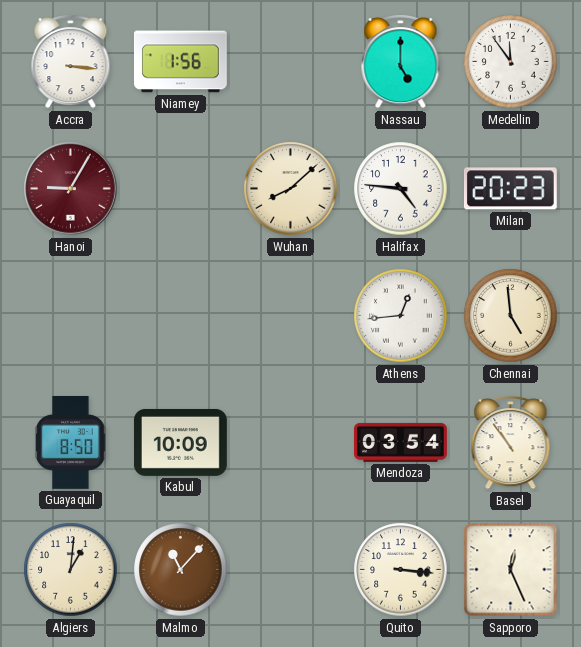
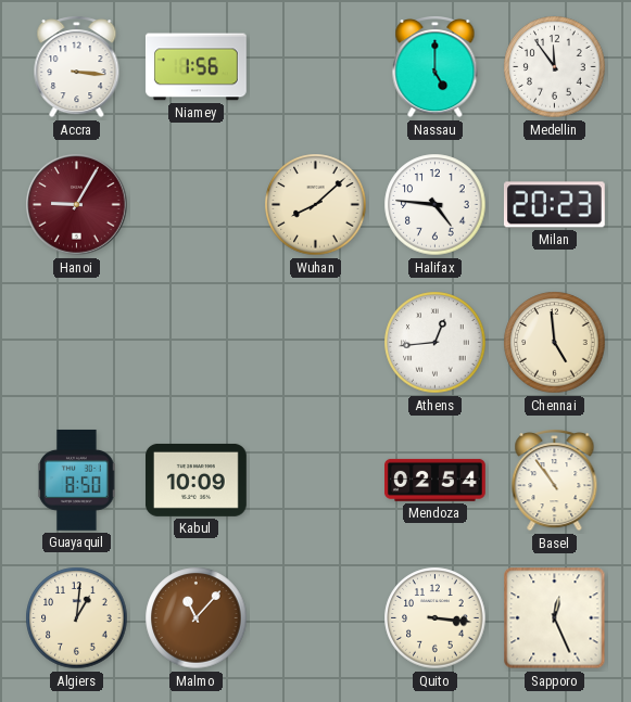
Mendoza: 03:54 -> 02:54
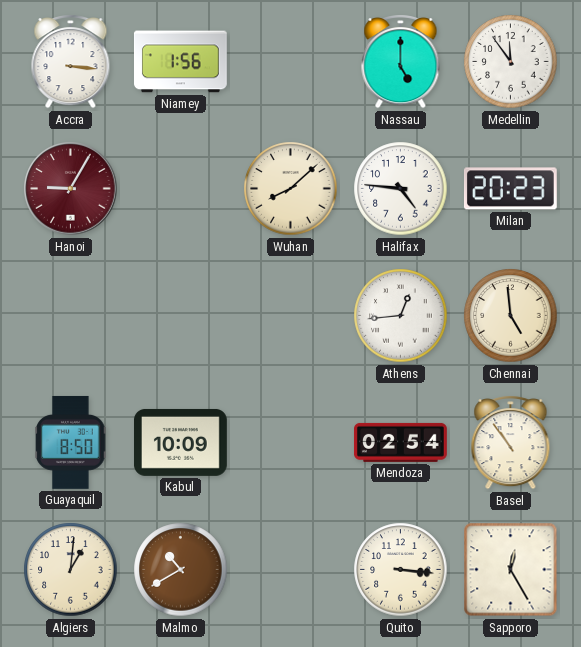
Malmo: 11:07 -> 10:40
Sapporo: 12:26 -> 12:25
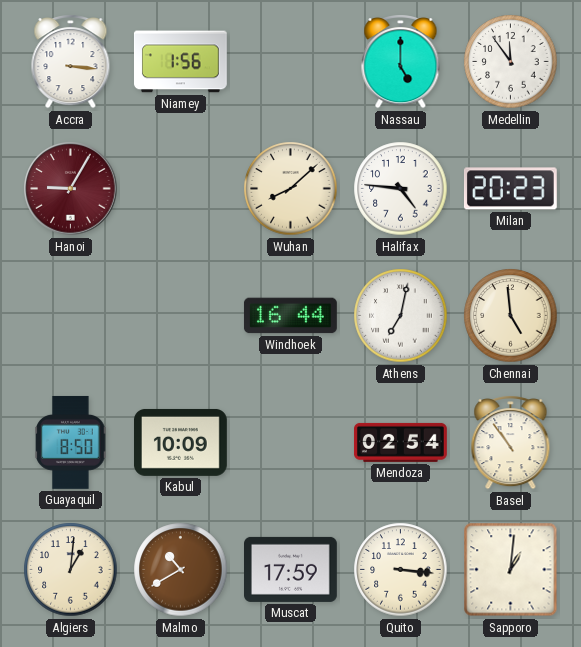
Windhoek: none -> 16:44
Athens: 12:44 -> 7:02
Muscat: none -> 17:59
Sapporo: 12:25 -> 1:01
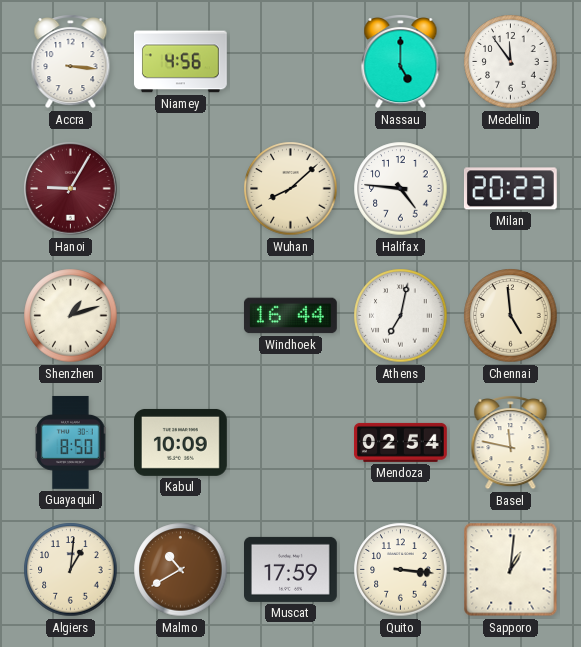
Niamey: 1:56 -> 4:56
Shenzhen: none -> 1:12
Basel: 10:54 -> 11:47
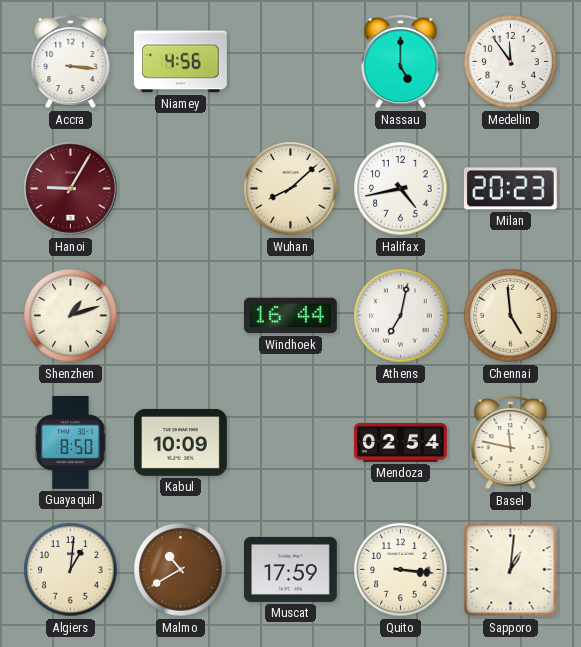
Halifax: 4:46 -> 4:43
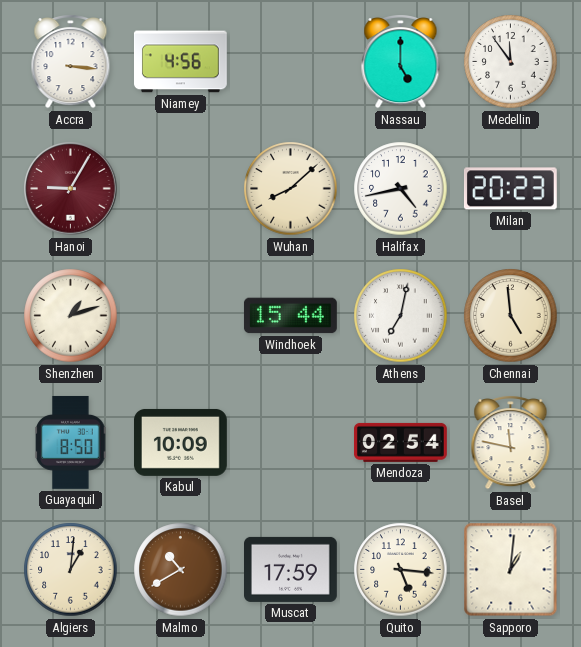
Windhoek: 16:44 -> 15:44
Quito: 3:16 -> 5:16
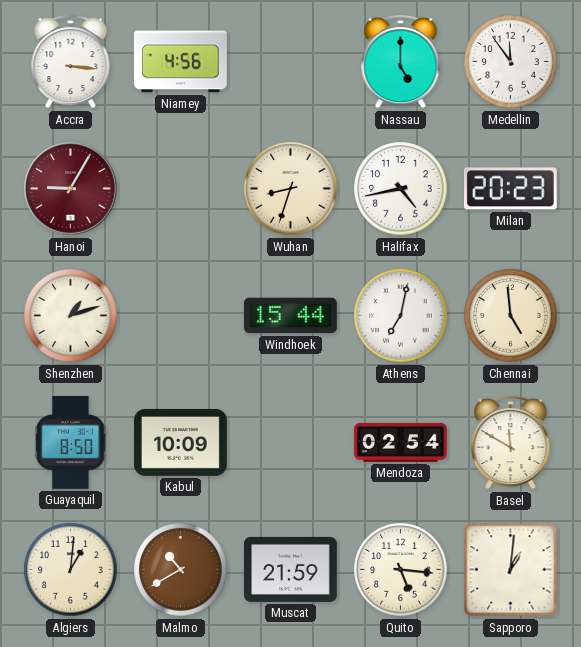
Wuhan: 8:08 -> 8:33
Basel: 11:47 -> 11:50
Muscat: 17:59 -> 21:59
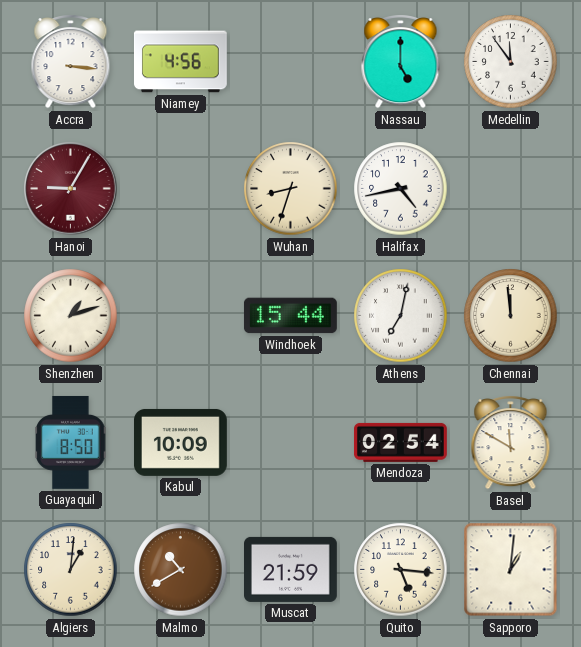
Milan: 20:23 -> none
Chennai: 4:59 -> 11:59
